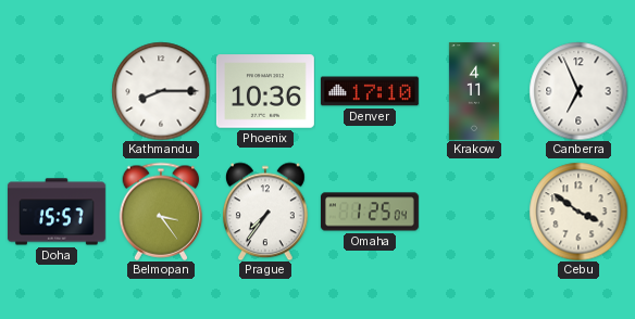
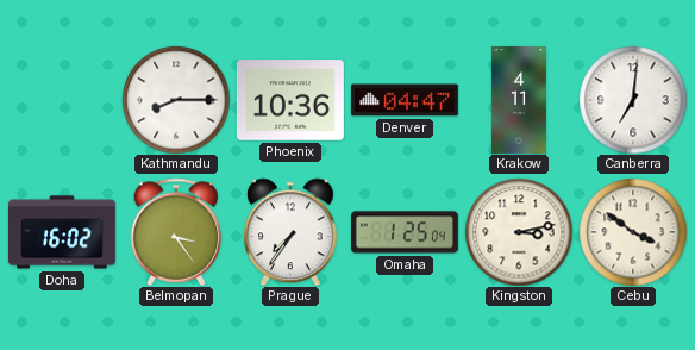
Denver: 17:10 -> 04:47
Canberra: 6:56 -> 7:01
Doha: 15:57 -> 16:02
Kingston: none -> 3:13
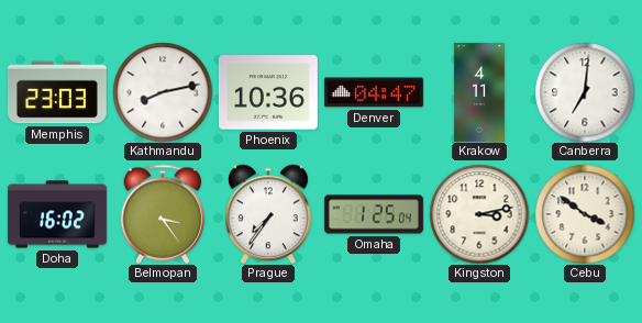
Memphis: none -> 23:03
Kathmandu: 8:15 -> 8:13
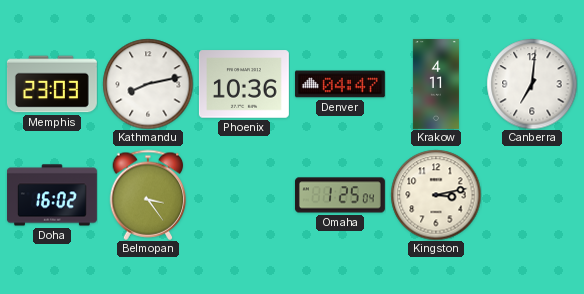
Prague: 7:36 -> none
Cebu: 3:51 -> none
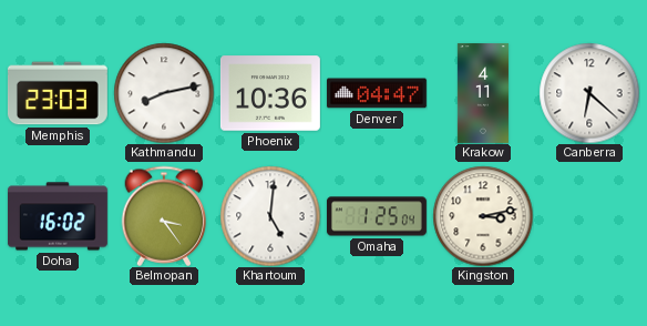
Canberra: 7:01 -> 6:22
Khartoum: none -> 5:01
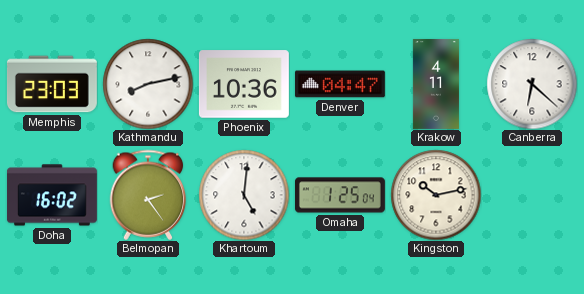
Belmopan: 3:24 -> 2:24
Kingston: 3:13 -> 10:13
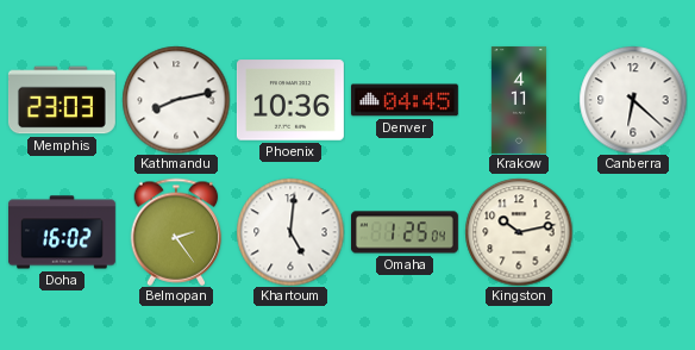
Denver: 04:47 -> 04:45
